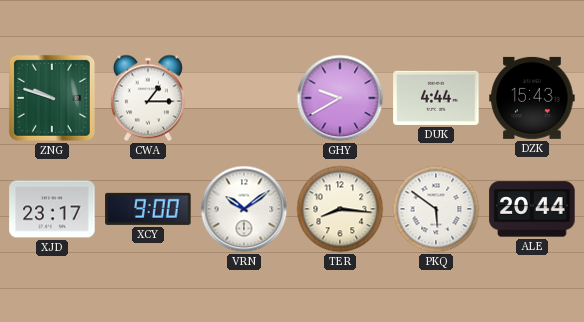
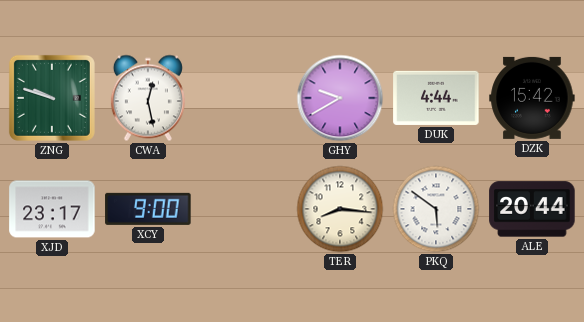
CWA: 1:15 -> 12:28
DZK: 15:43 -> 15:42
VRN: 10:09 -> none
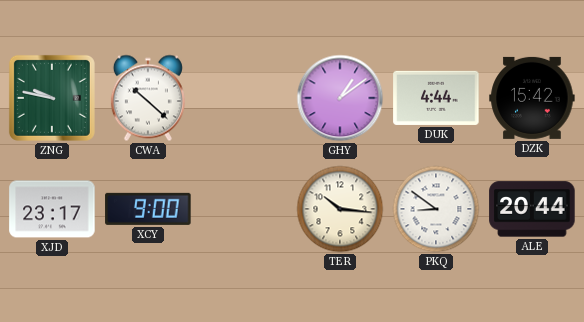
ZNG: 9:48 -> 9:47
CWA: 12:28 -> 10:22
GHY: 9:40 -> 1:09
TER: 8:16 -> 10:16
PKQ: 5:51 -> 8:51
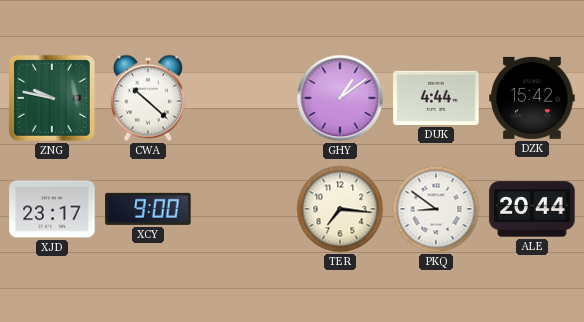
TER: 10:16 -> 7:16
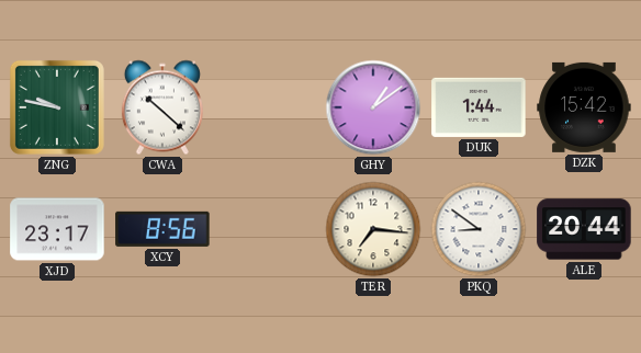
DUK: 4:44 -> 1:44
XCY: 9:00 -> 8:56
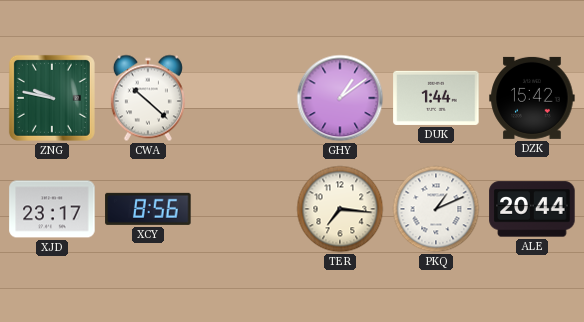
PKQ: 8:51 -> 1:11
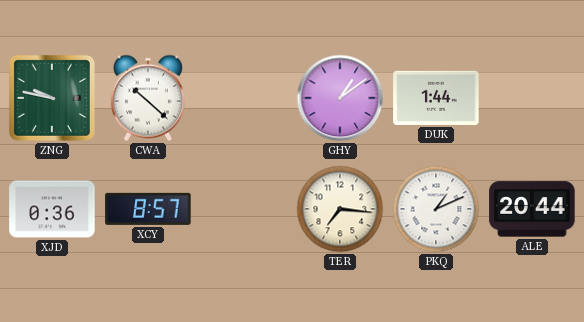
DZK: 15:42 -> none
XJD: 23:17 -> 0:36
XCY: 8:56 -> 8:57
